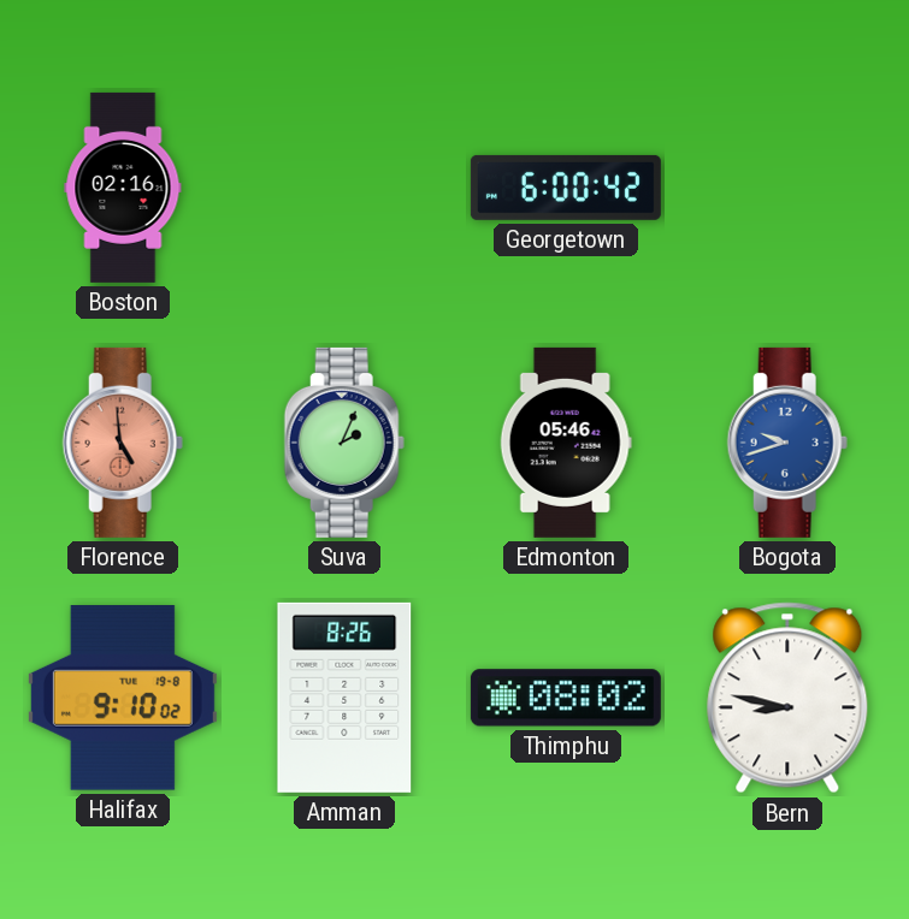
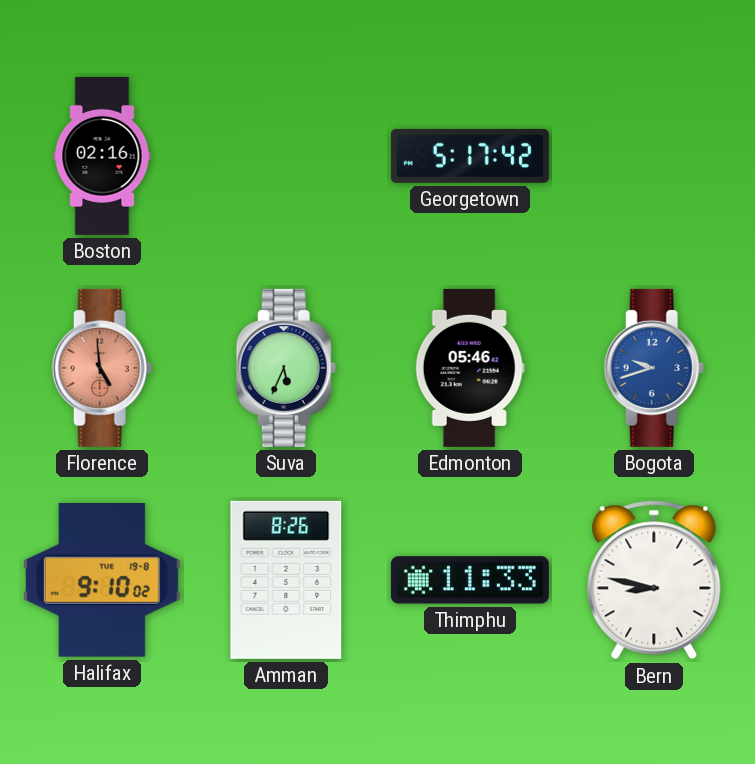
Georgetown: 6:00 -> 5:17
Suva: 2:04 -> 5:34
Thimphu: 08:02 -> 11:33
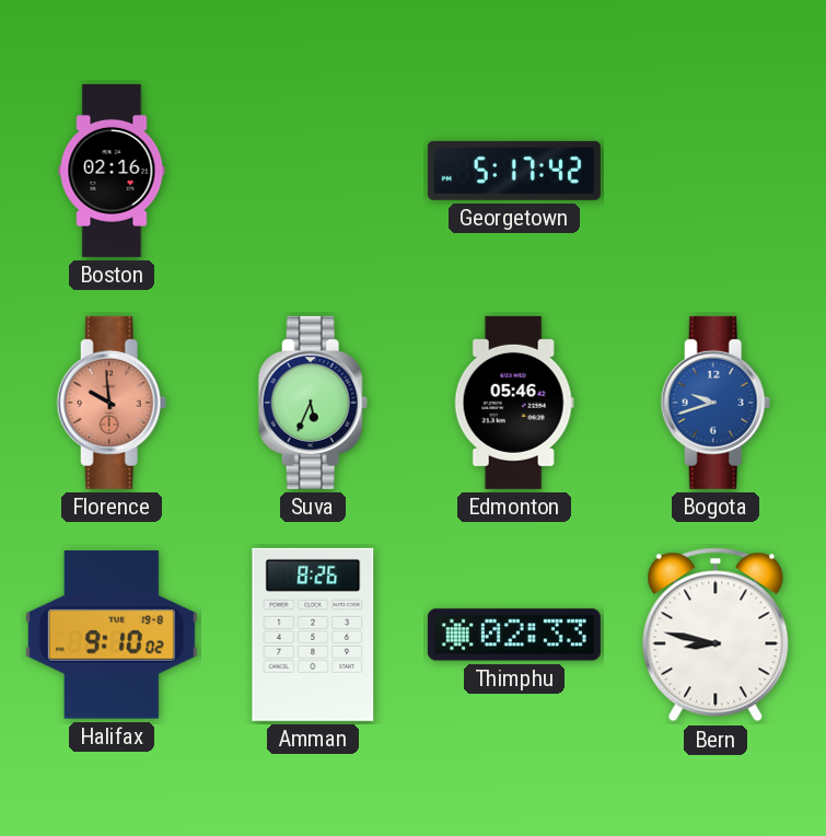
Florence: 4:59 -> 9:59
Thimphu: 11:33 -> 02:33
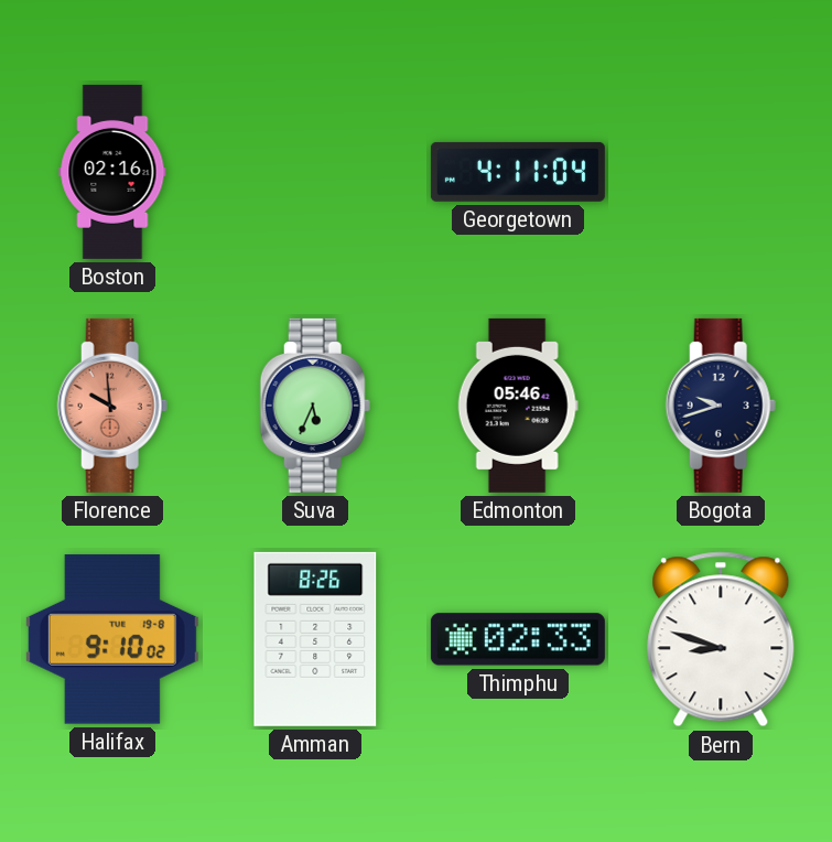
Georgetown: 5:17 -> 4:11
Bogota dial: blue -> navy
Bern: 8:47 -> 8:48
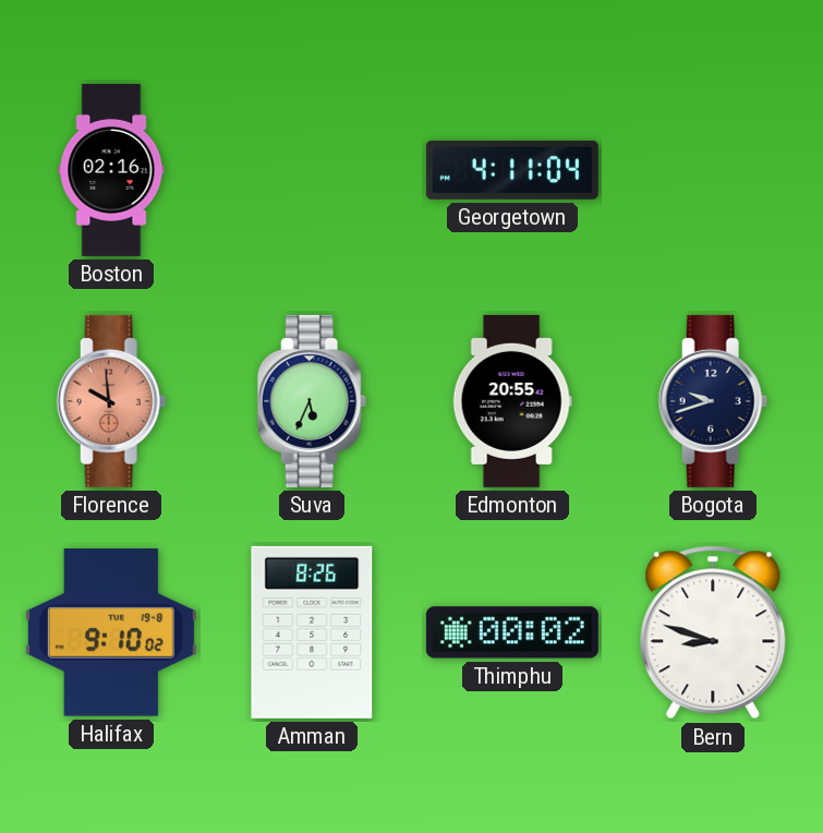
Edmonton: 05:46 -> 20:55
Thimphu: 02:33 -> 00:02
